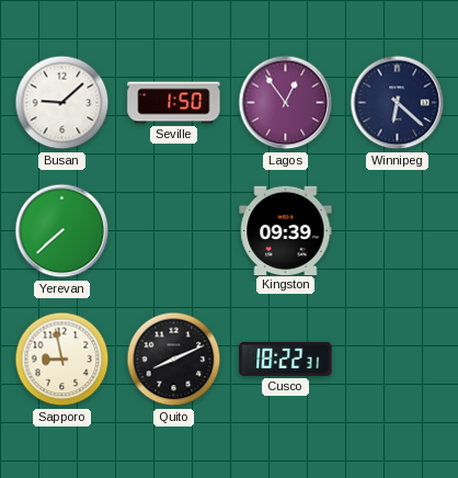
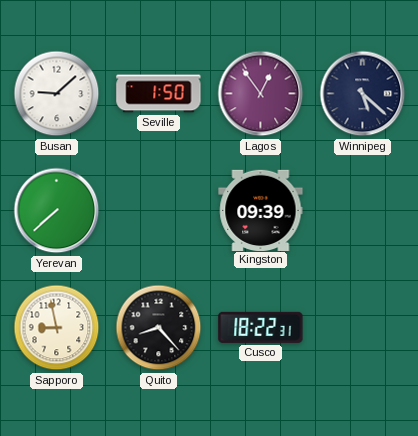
Winnipeg: 6:22 -> 5:22
Quito: 8:11 -> 8:23
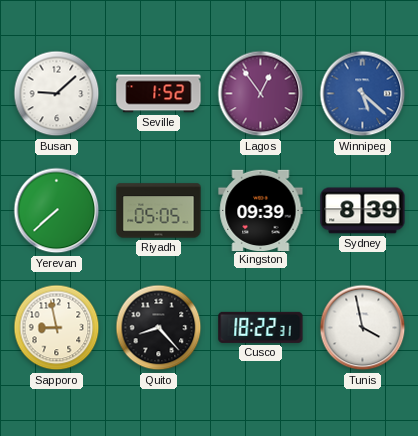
Seville: 1:50 -> 1:52
Winnipeg dial: navy -> blue
Riyadh: none -> 05:05
Sydney: none -> 8:39
Tunis: none -> 3:58
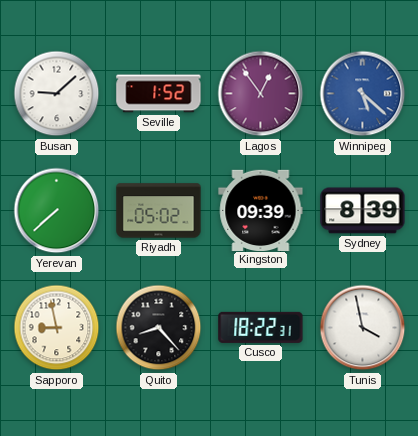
Riyadh: 05:05 -> 05:02
